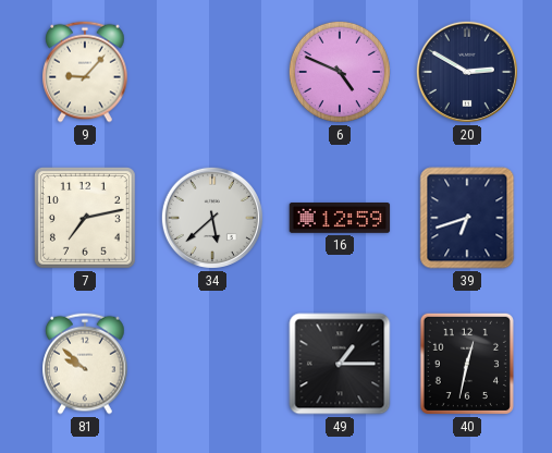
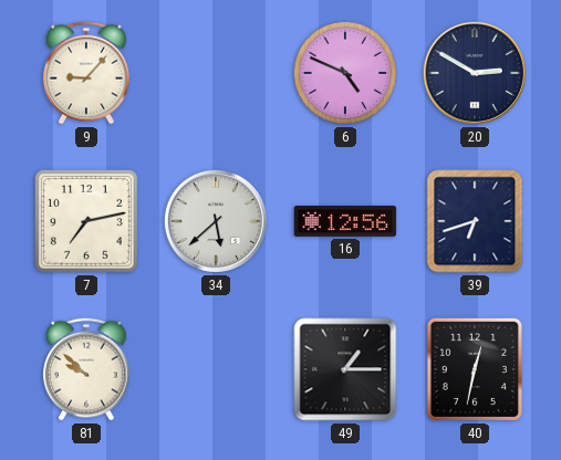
16: 12:59 -> 12:56
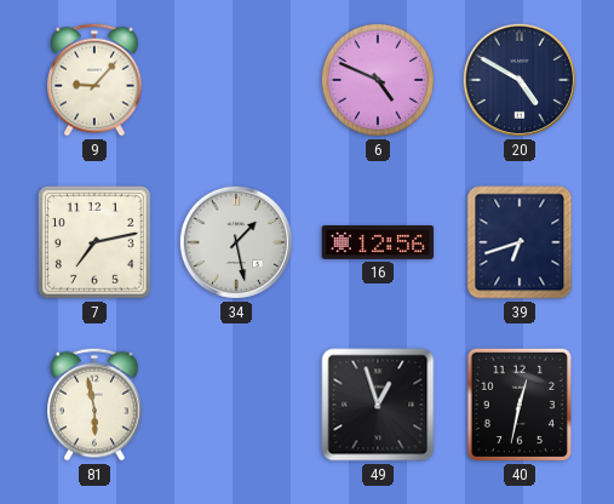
20: 2:50 -> 4:50
34: 5:38 -> 1:28
81: 9:52 -> 5:58
49: 1:15 -> 12:57
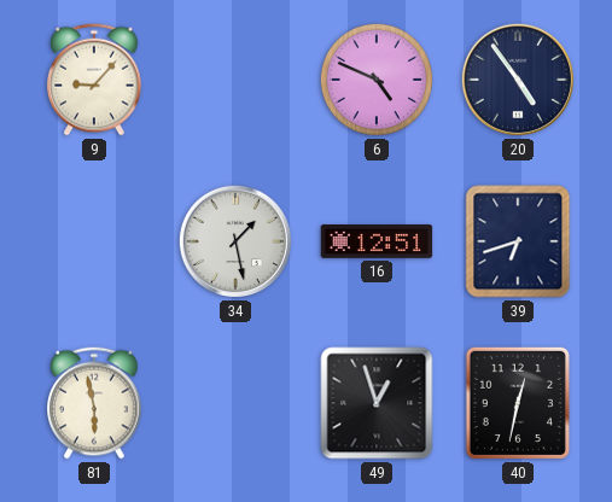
20: 4:50 -> 4:54
7: 7:13 -> none
16: 12:56 -> 12:51
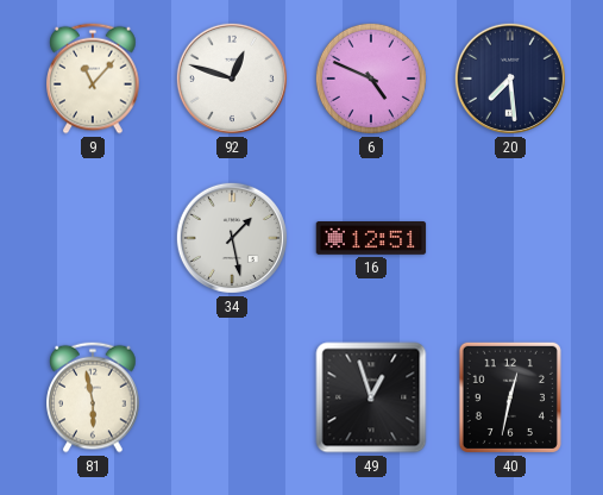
9: 9:07 -> 11:07
92: none -> 12:48
20: 4:54 -> 7:29
39: 6:42 -> none
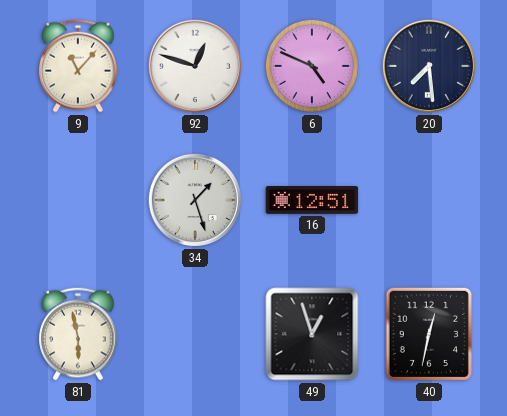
34: 1:28 -> 1:27
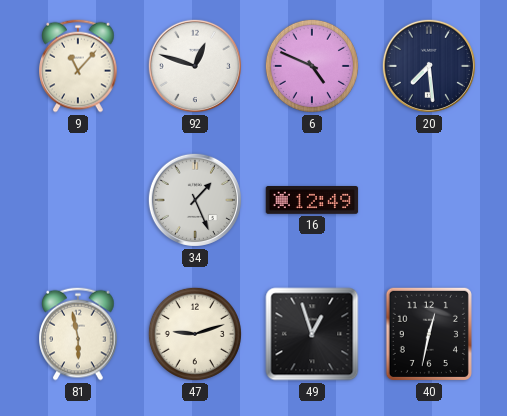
34: 1:27 -> 1:26
16: 12:51 -> 12:49
47: none -> 9:12
